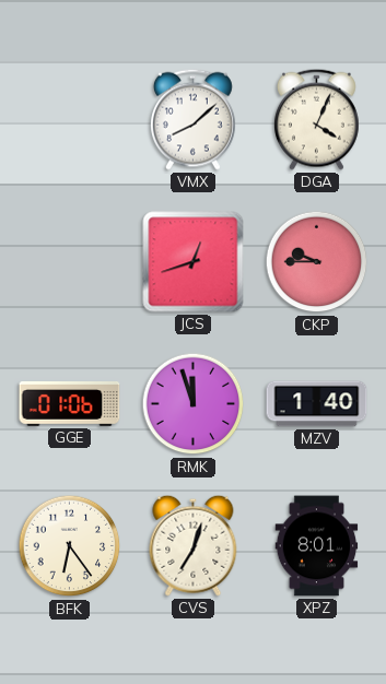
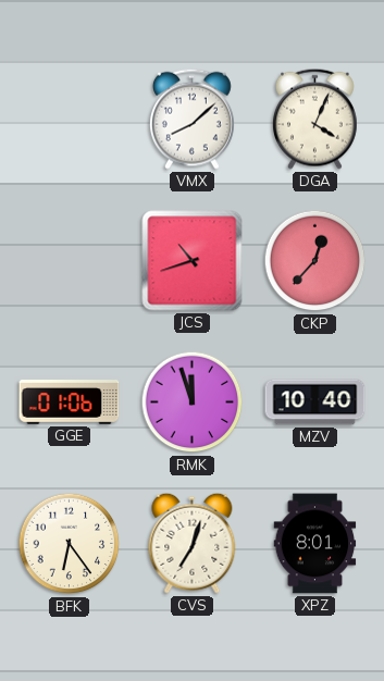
JCS: 12:42 -> 10:42
CKP: 9:45 -> 12:37
MZV: 1:40 -> 10:40
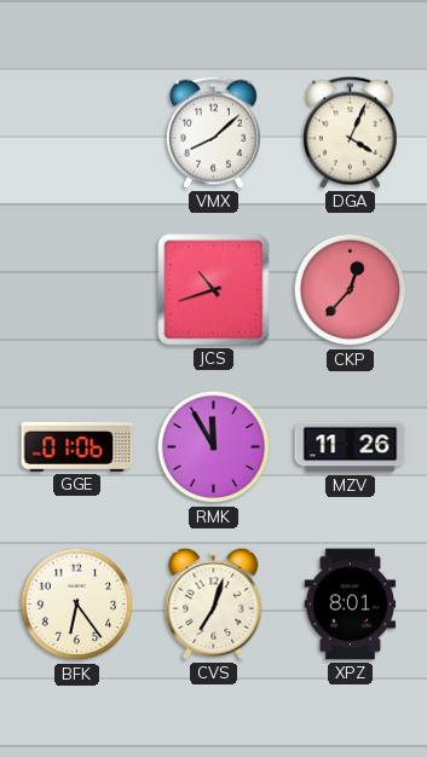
RMK: 11:57 -> 11:55
MZV: 10:40 -> 11:26
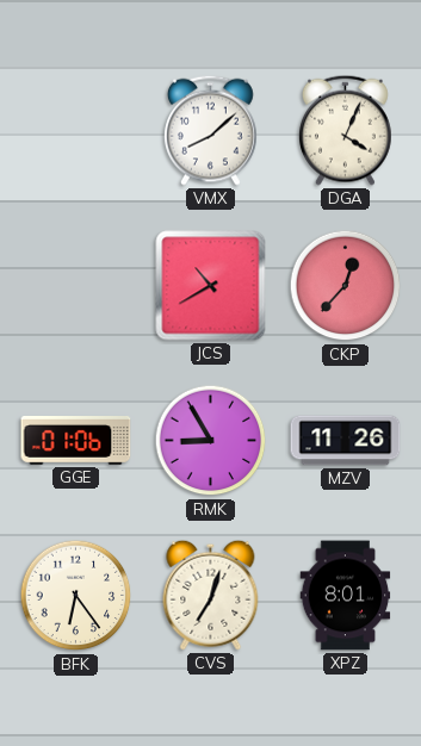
JCS: 10:42 -> 10:40
RMK: 11:55 -> 8:55
